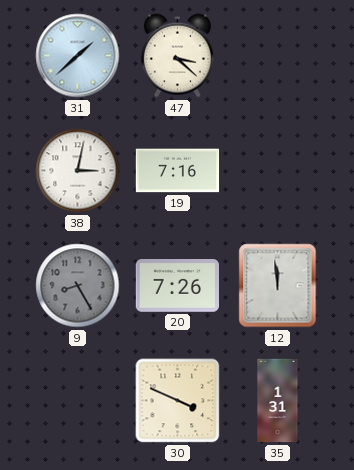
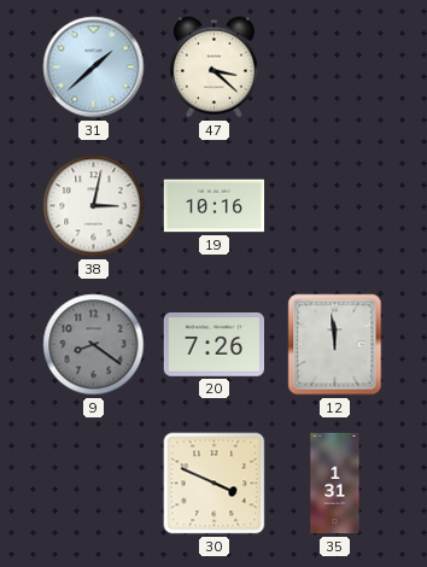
19: 7:16 -> 10:16
9: 8:25 -> 8:21
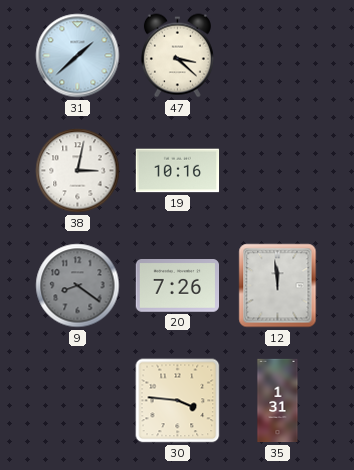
30: 3:49 -> 3:46
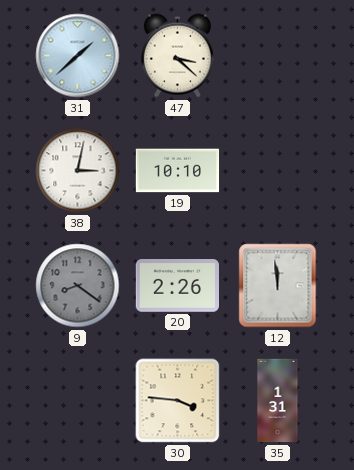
19: 10:16 -> 10:10
20: 7:26 -> 2:26
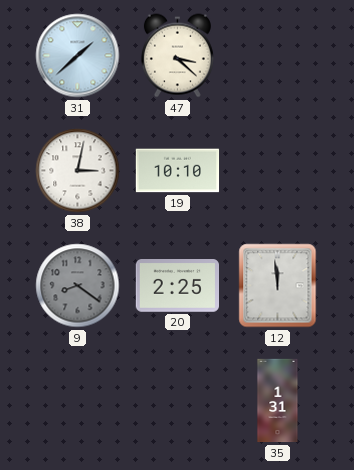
20: 2:26 -> 2:25
30: 3:46 -> none
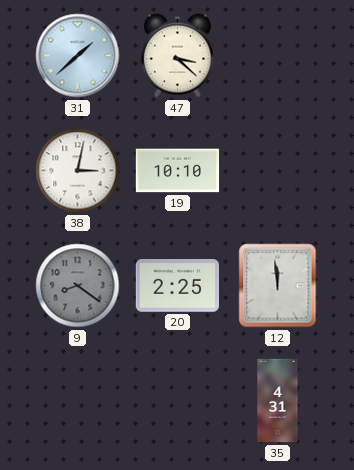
35: 1:31 -> 4:31
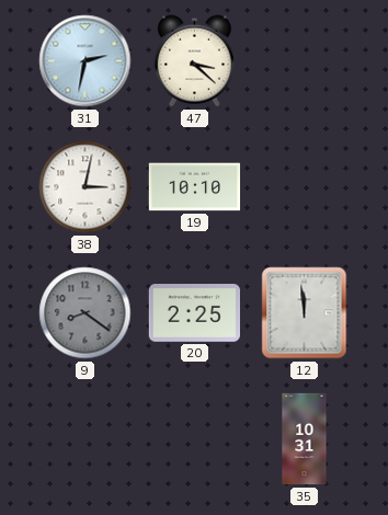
31: 1:38 -> 2:32
35: 4:31 -> 10:31
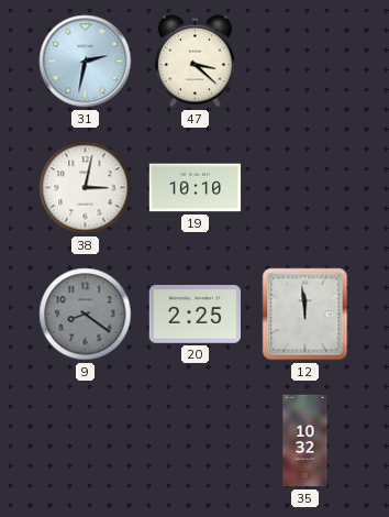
35: 10:31 -> 10:32
